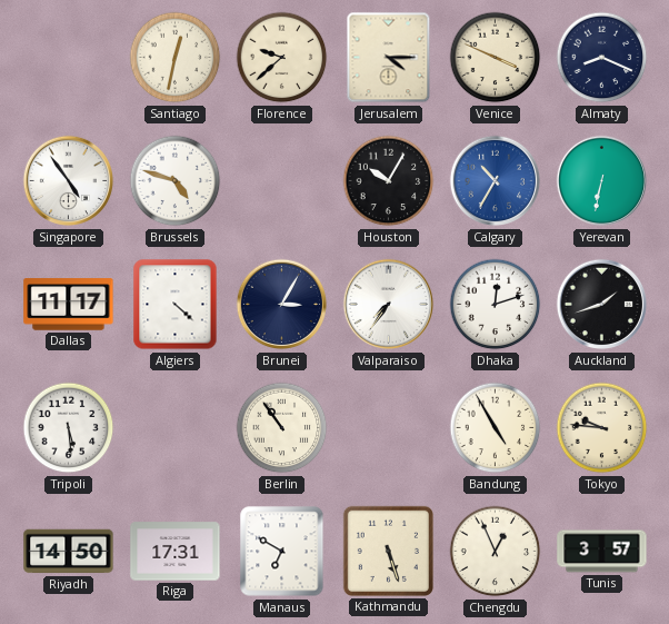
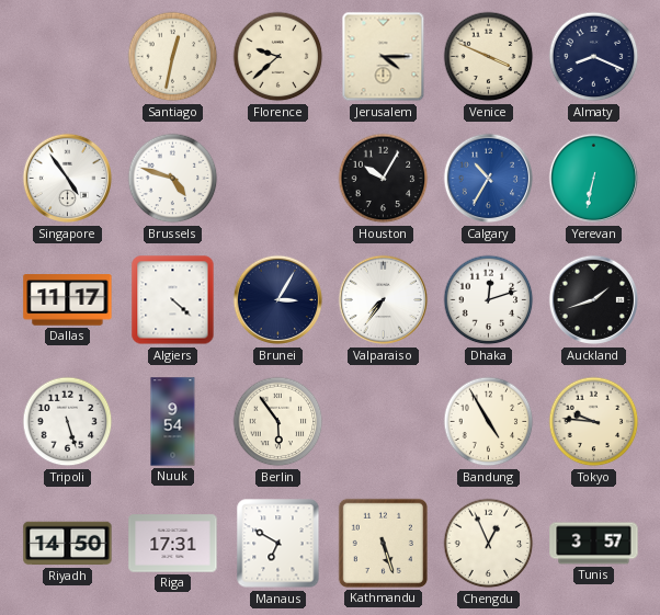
Tripoli: 5:29 -> 5:27
Nuuk: none -> 9:54
Berlin: 10:54 -> 5:54
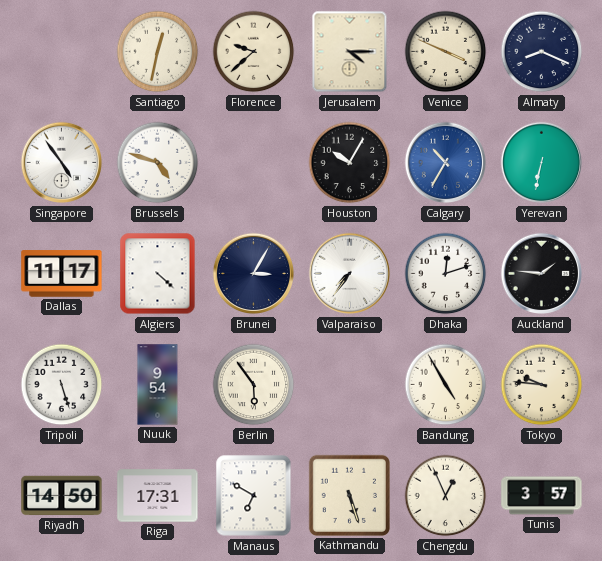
Auckland: 1:42 -> 1:46
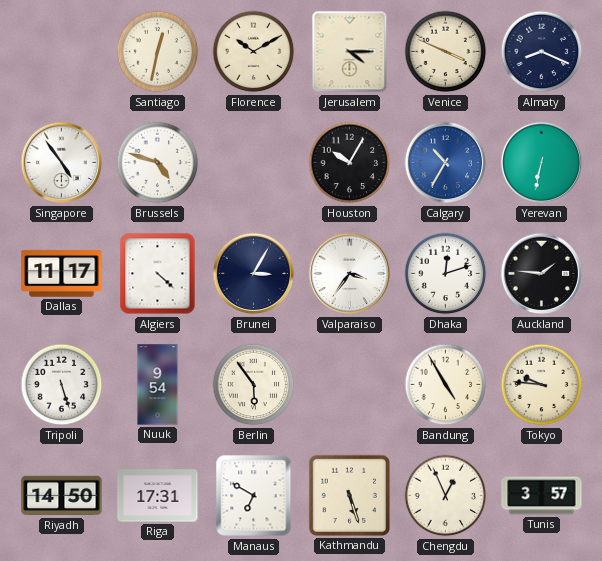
Florence: 9:38 -> 10:10
Valparaiso: 7:36 -> 3:36
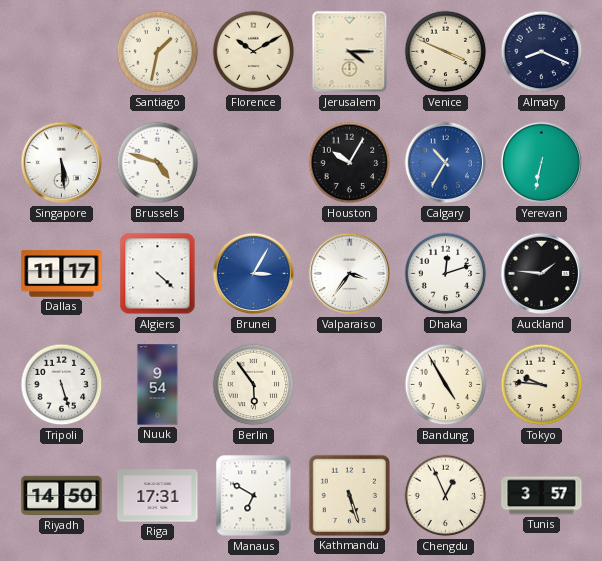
Santiago: 12:32 -> 1:32
Singapore: 4:54 -> 5:29
Brunei dial: navy -> blue
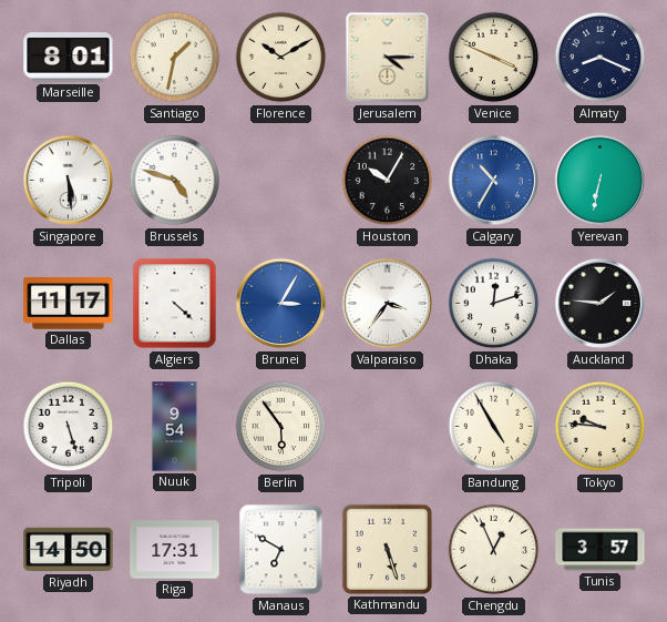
Marseille: none -> 8:01
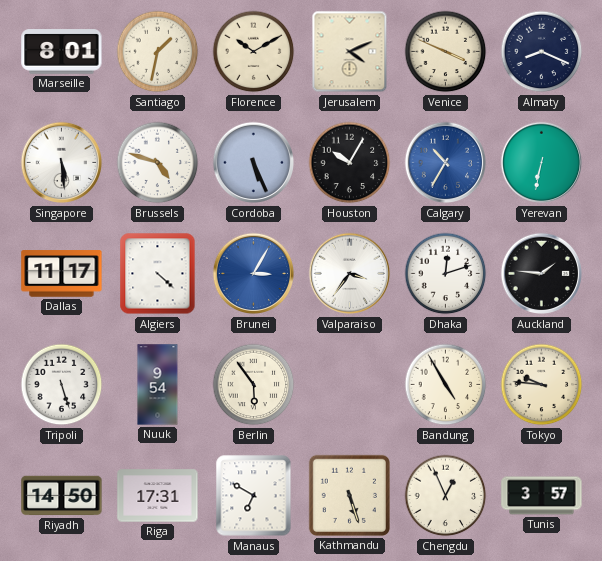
Jerusalem: 4:15 -> 4:11
Cordoba: none -> 5:26
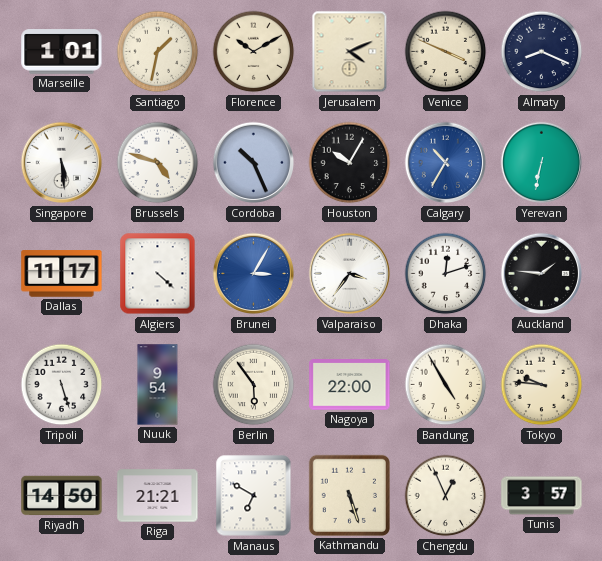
Marseille: 8:01 -> 1:01
Cordoba: 5:26 -> 10:26
Nagoya: none -> 22:00
Riga: 17:31 -> 21:21
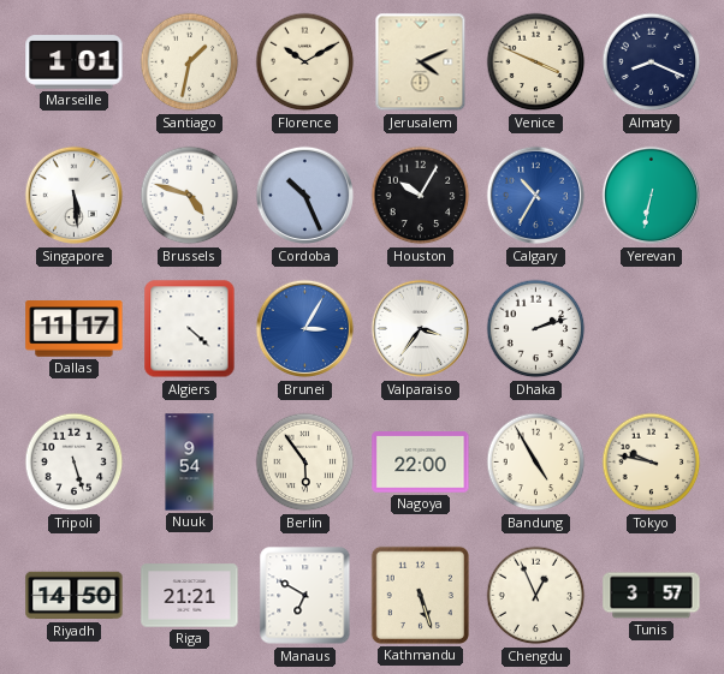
Dhaka: 12:12 -> 2:12
Auckland: 1:46 -> none
Tokyo: 9:46 -> 9:47
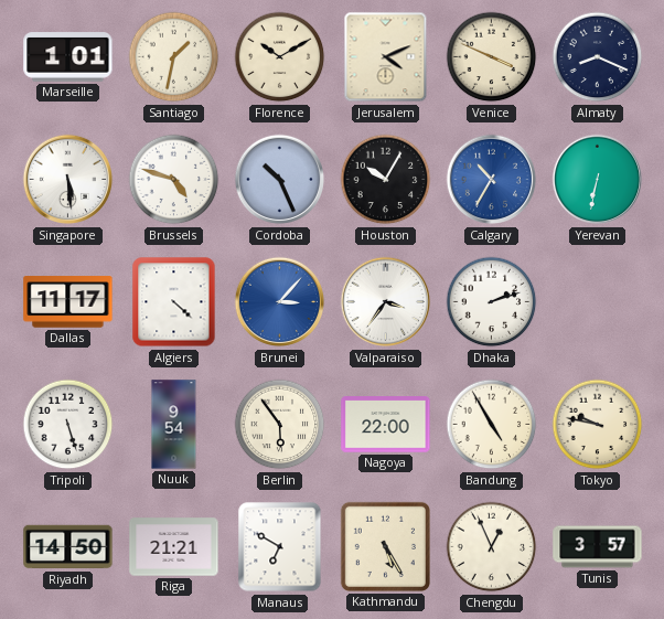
Brunei: 3:05 -> 3:07
Kathmandu: 5:27 -> 5:25
